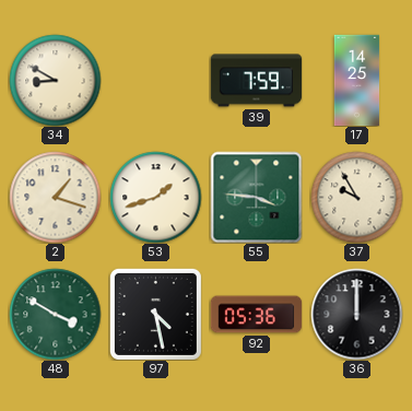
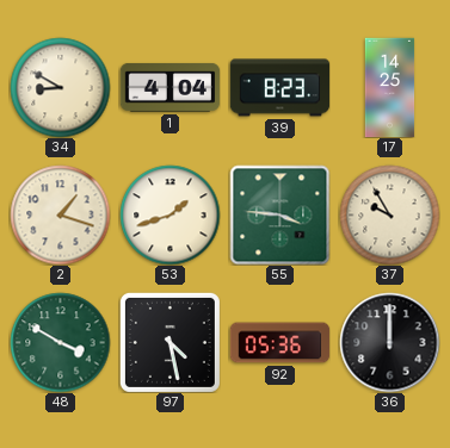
1: none -> 4:04
39: 7:59 -> 8:23
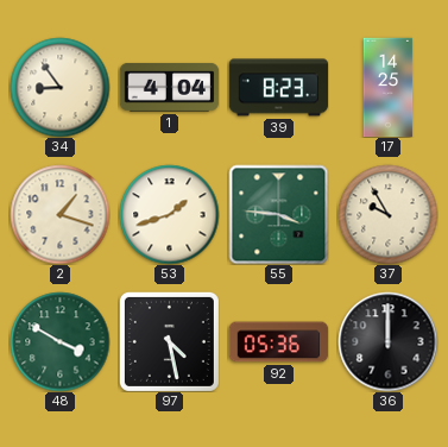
34: 8:50 -> 8:54
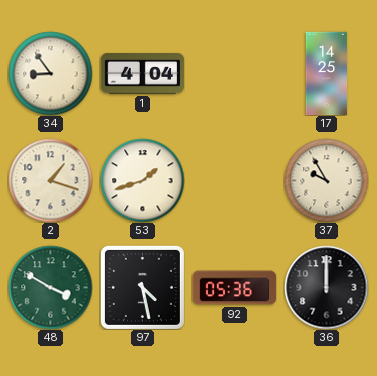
39: 8:23 -> none
55: 3:46 -> none
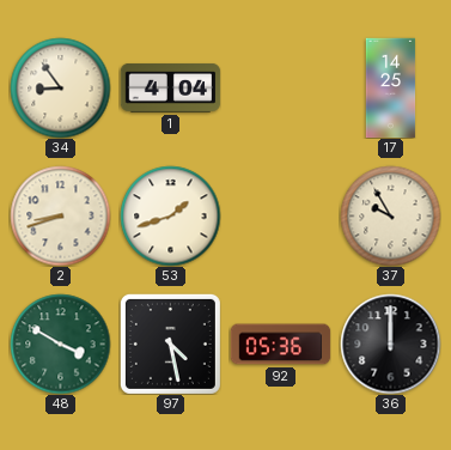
2: 1:18 -> 8:42
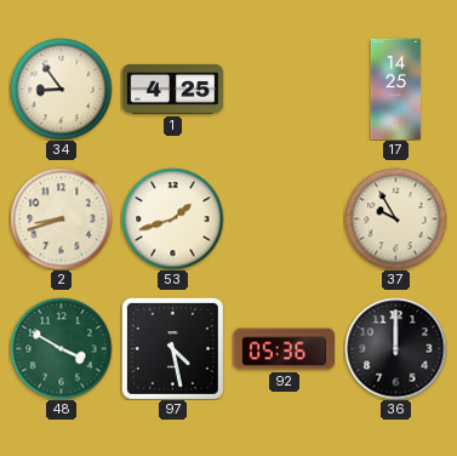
1: 4:04 -> 4:25
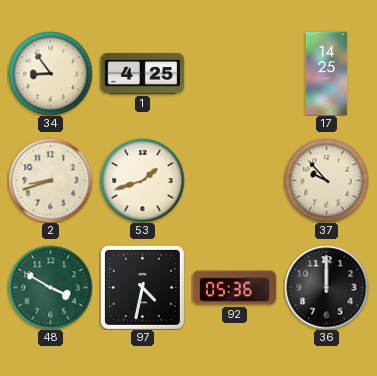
37: 9:55 -> 9:53
97: 4:28 -> 4:32
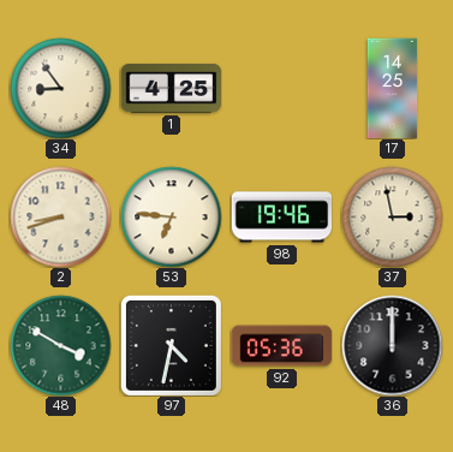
53: 1:42 -> 6:46
98: none -> 19:46
37: 9:53 -> 2:58
